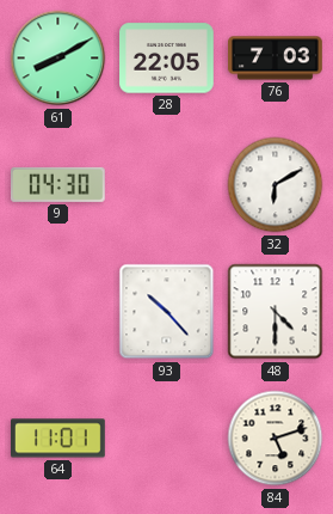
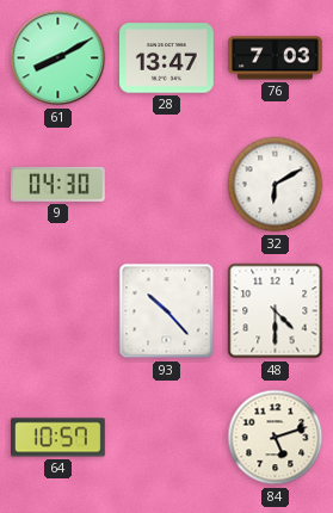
28: 22:05 -> 13:47
64: 11:01 -> 10:57
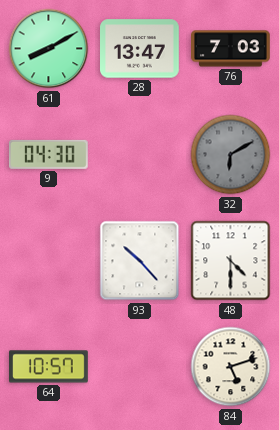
32 dial: white -> grey
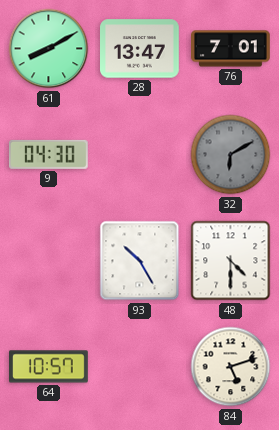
76: 7:03 -> 7:01
93: 10:23 -> 10:25
